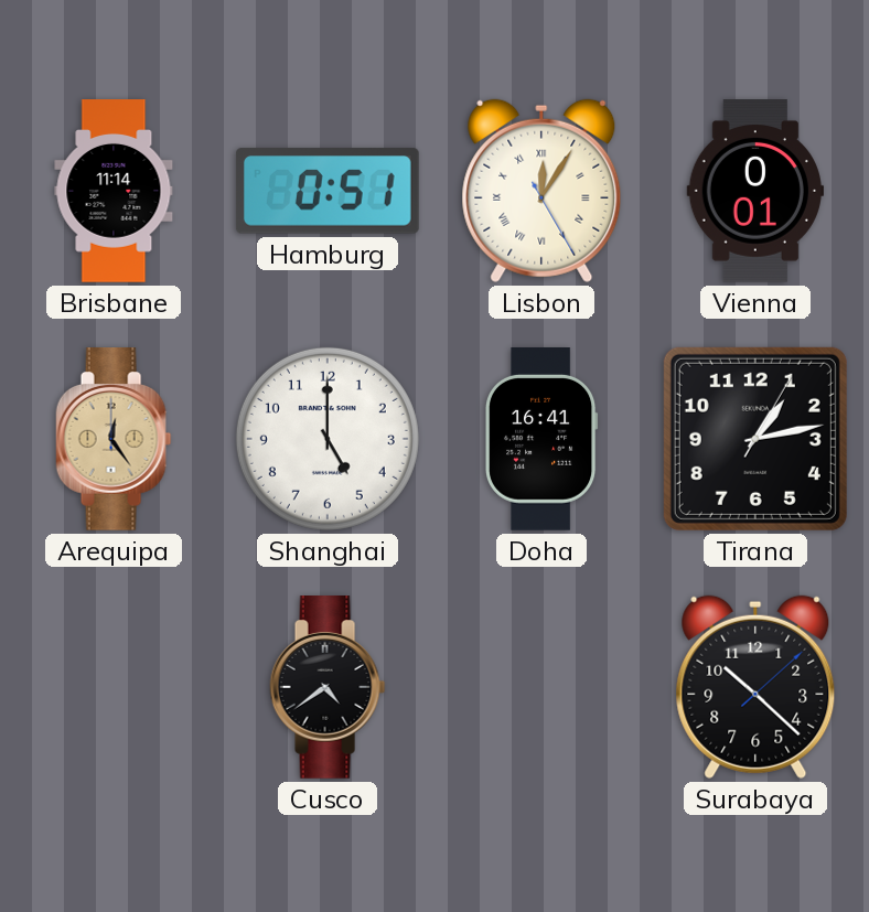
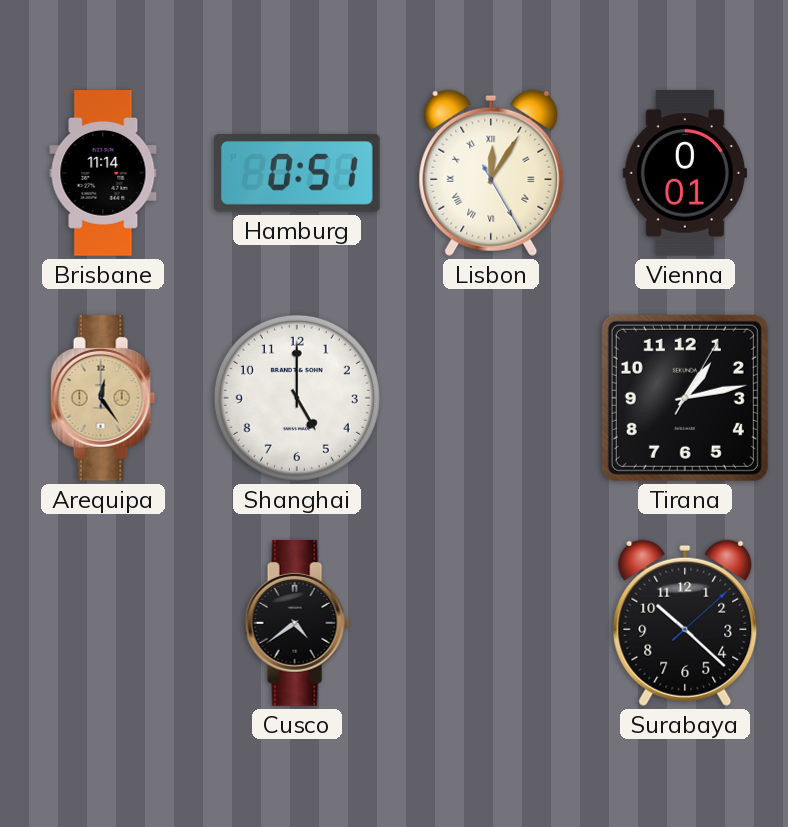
Doha: 16:41 -> none
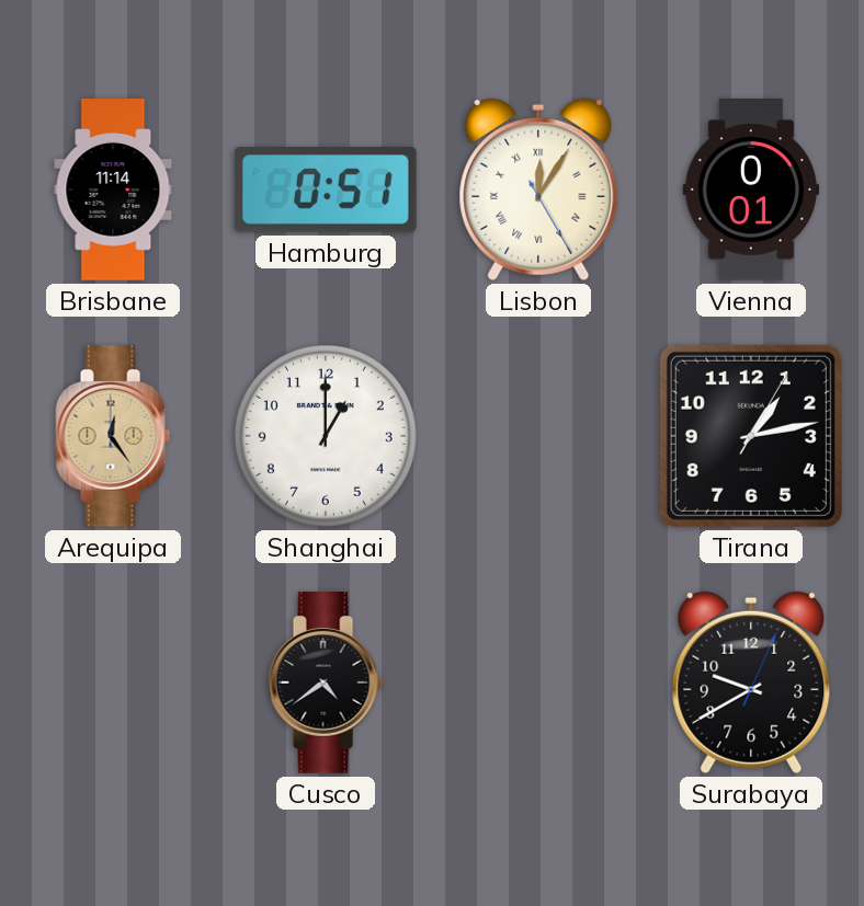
Shanghai: 5:00 -> 1:00
Surabaya: 10:22 -> 9:40
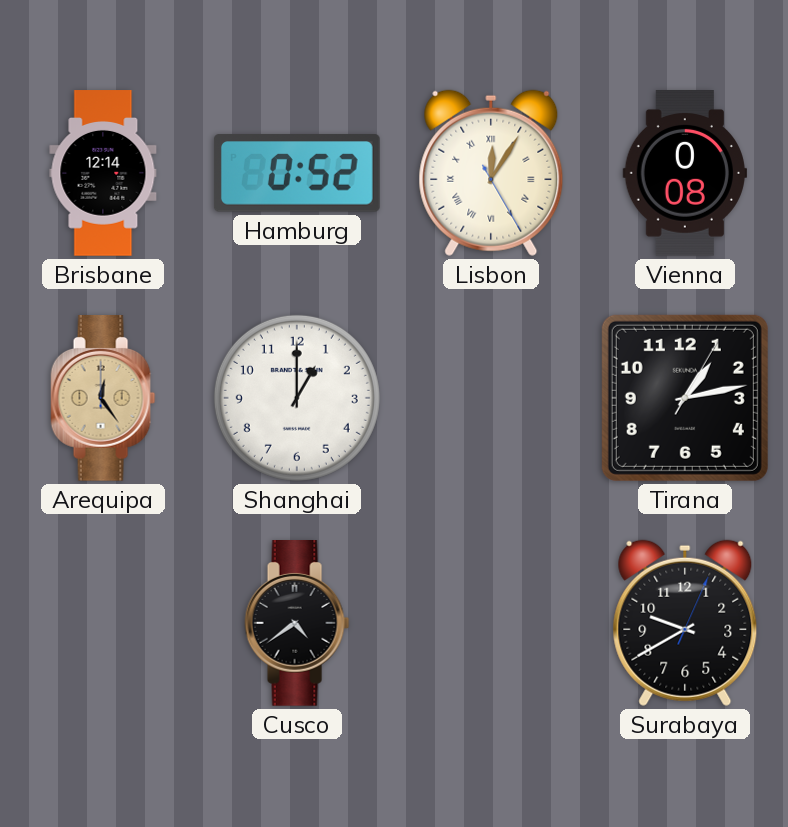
Brisbane: 11:14 -> 12:14
Hamburg: 0:51 -> 0:52
Vienna: 0:01 -> 0:08
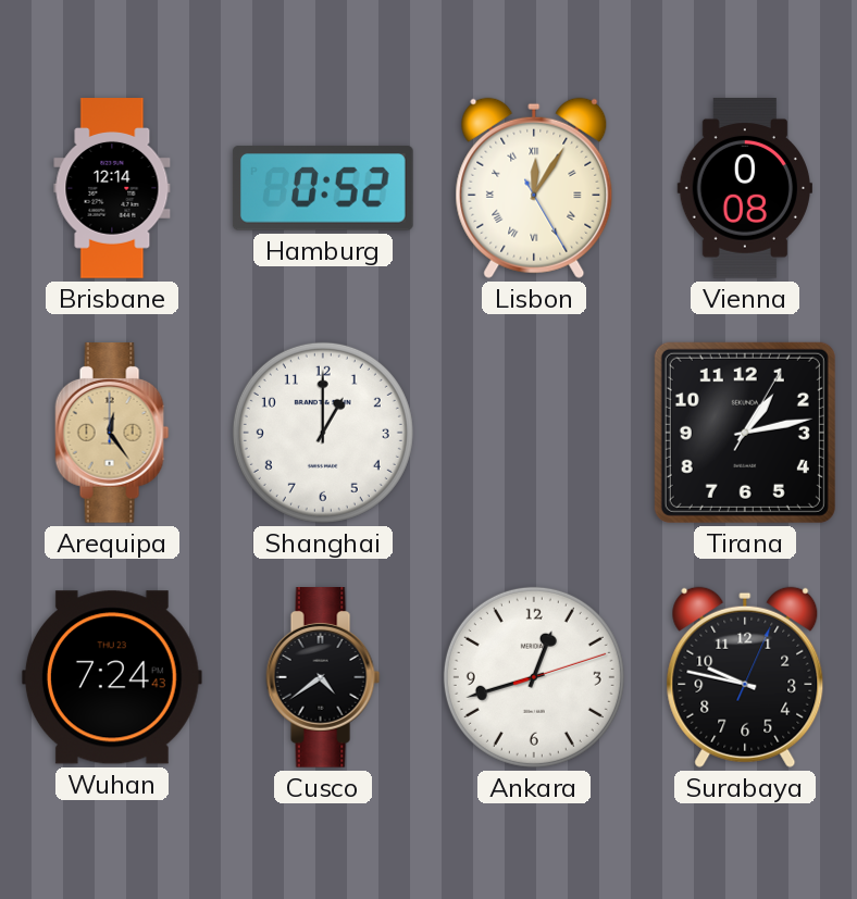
Wuhan: none -> 7:24
Ankara: none -> 12:42
Surabaya: 9:40 -> 9:47
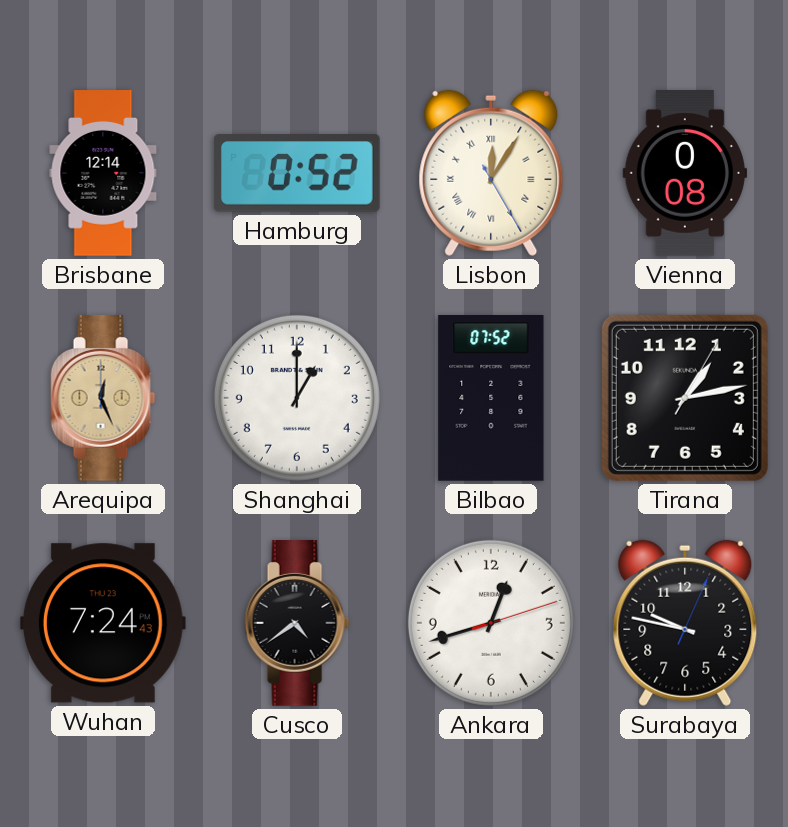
Arequipa: 12:24 -> 12:26
Bilbao: none -> 07:52
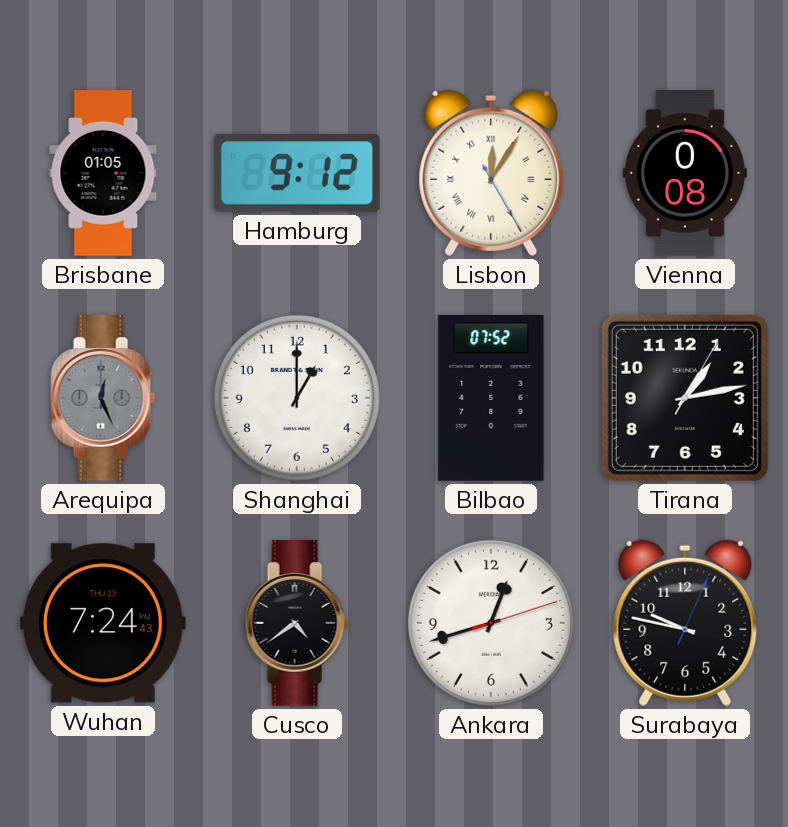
Brisbane: 12:14 -> 01:05
Hamburg: 0:52 -> 9:12
Arequipa dial: champagne -> grey
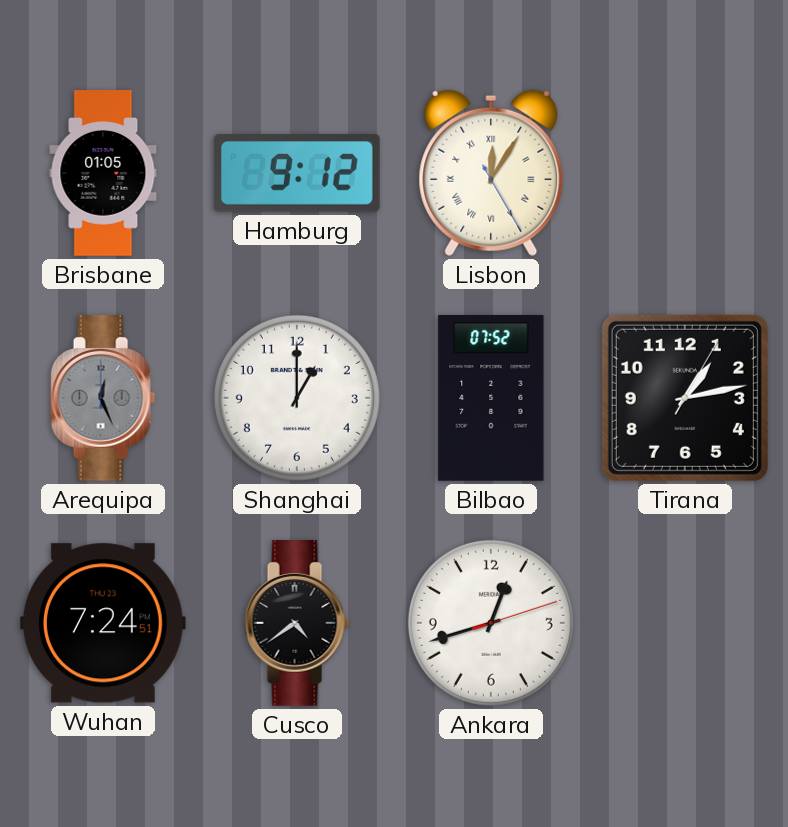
Vienna: 0:08 -> none
Wuhan: 7:24:43 -> 7:24:51
Surabaya: 9:47 -> none
